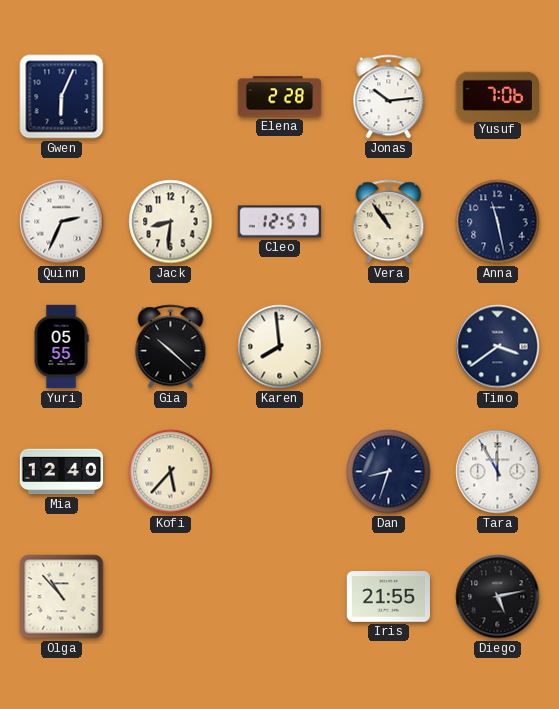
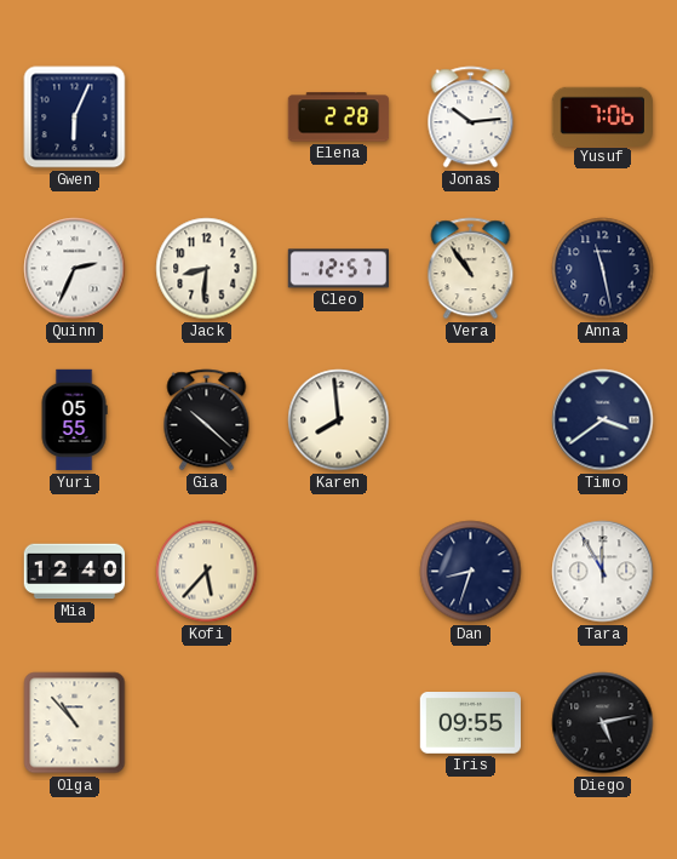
Iris: 21:55 -> 09:55
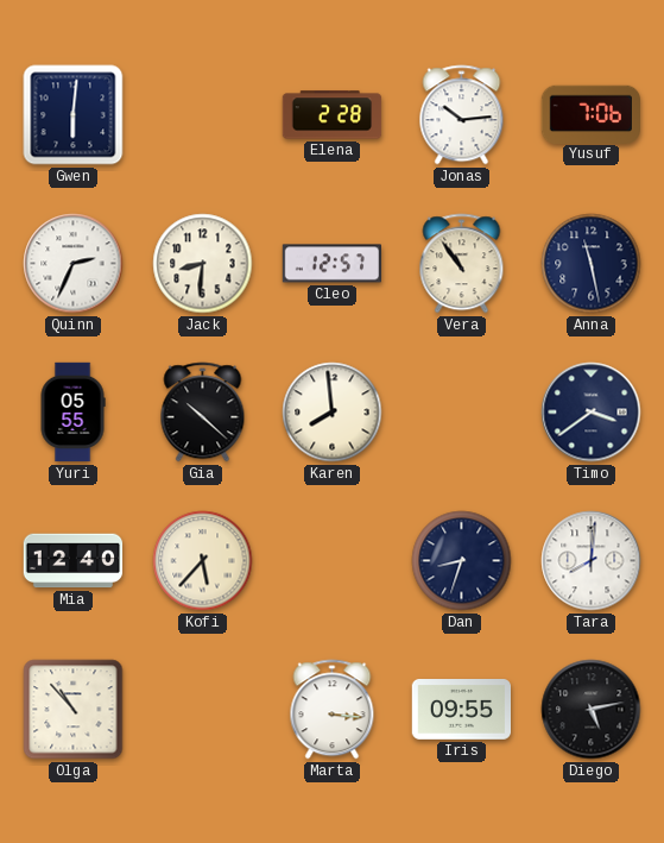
Gwen: 6:04 -> 6:01
Tara: 11:55 -> 8:01
Marta: none -> 3:16
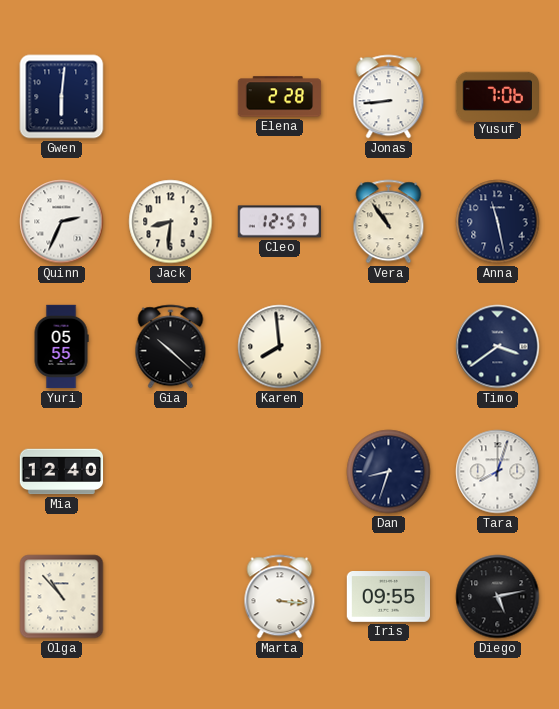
Jonas: 10:14 -> 8:44
Kofi: 5:37 -> none
Tara: 8:01 -> 8:03
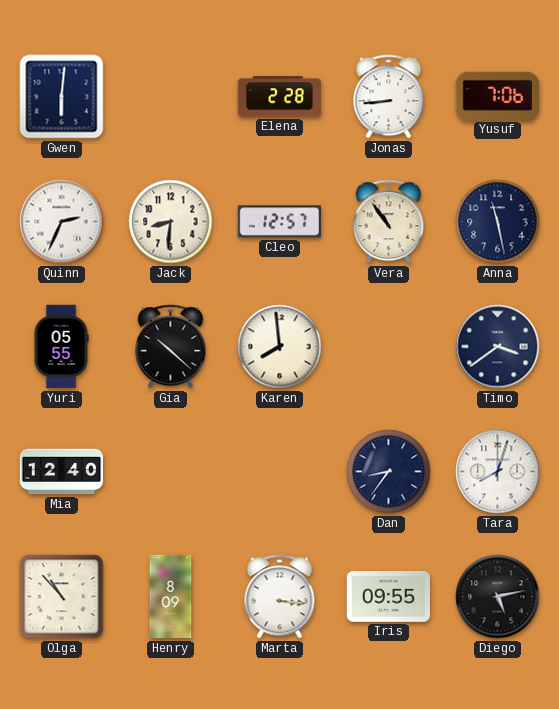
Dan: 8:33 -> 8:36
Henry: none -> 8:09
